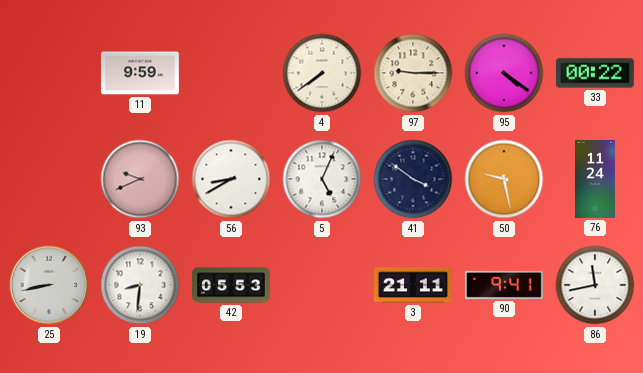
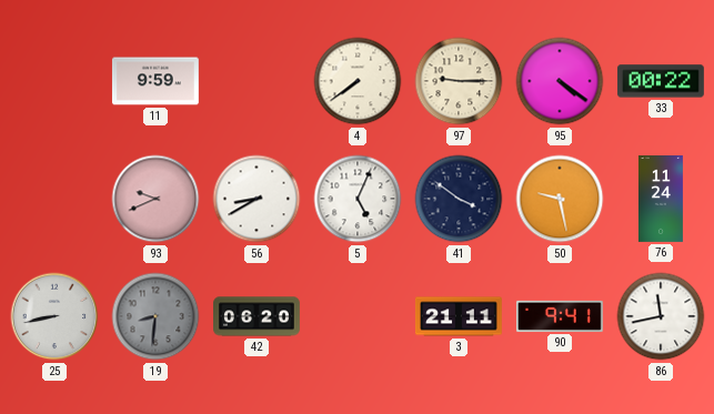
19 dial: white -> grey
42: 05:53 -> 06:20
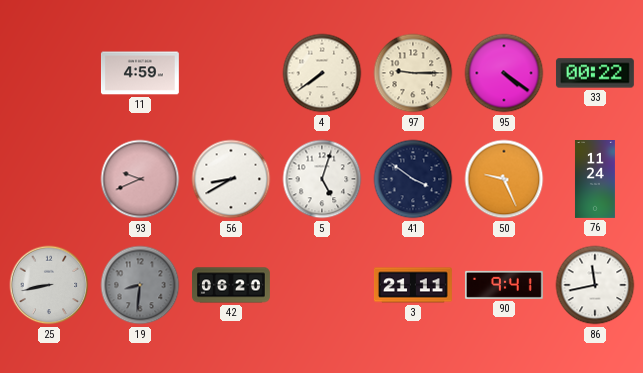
11: 9:59 -> 4:59
5: 5:04 -> 5:03
50: 9:28 -> 9:26
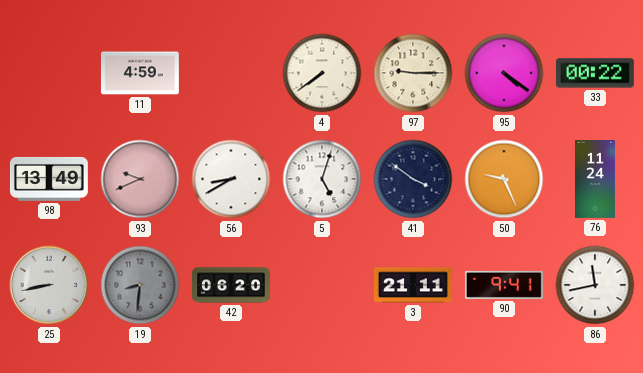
98: none -> 13:49
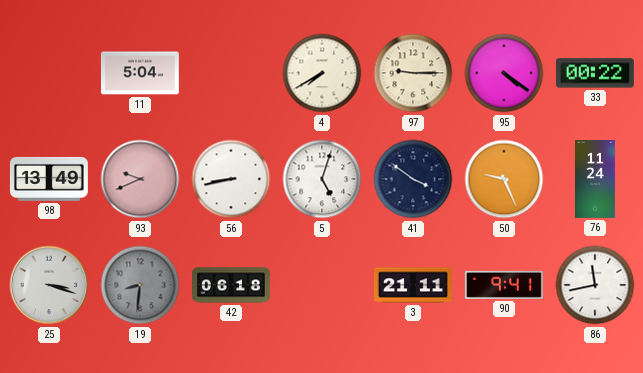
11: 4:59 -> 5:04
4: 7:39 -> 7:40
56: 8:40 -> 8:43
25: 8:43 -> 3:18
42: 06:20 -> 06:18
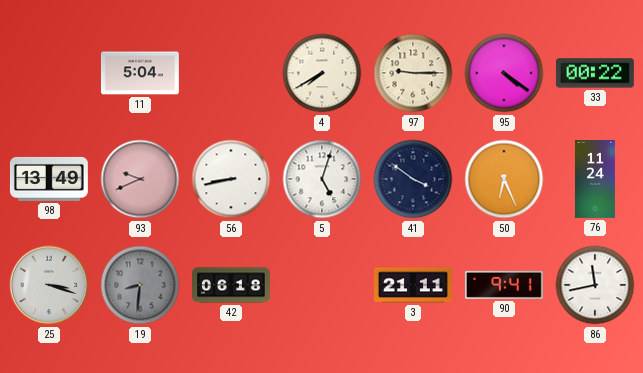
50: 9:26 -> 6:26
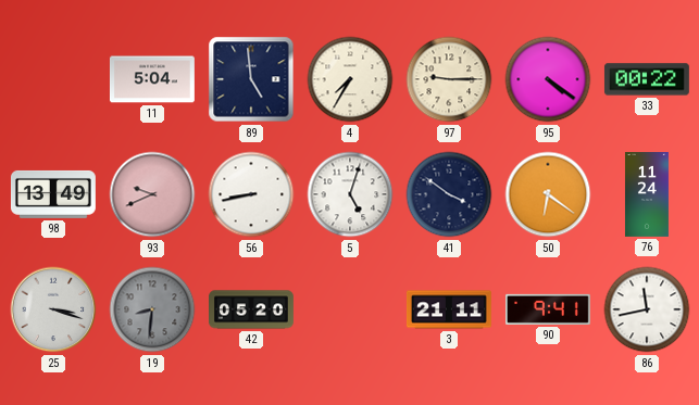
89: none -> 4:59
4: 7:40 -> 7:35
50: 6:26 -> 6:21
42: 06:18 -> 05:20
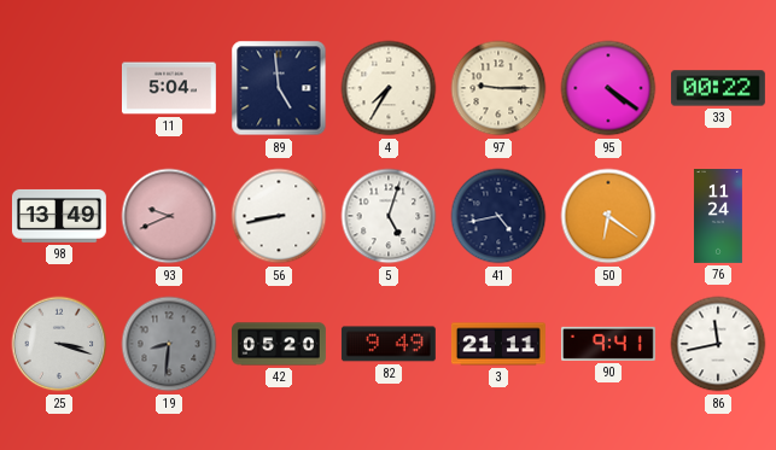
41: 3:51 -> 4:43
82: none -> 9:49
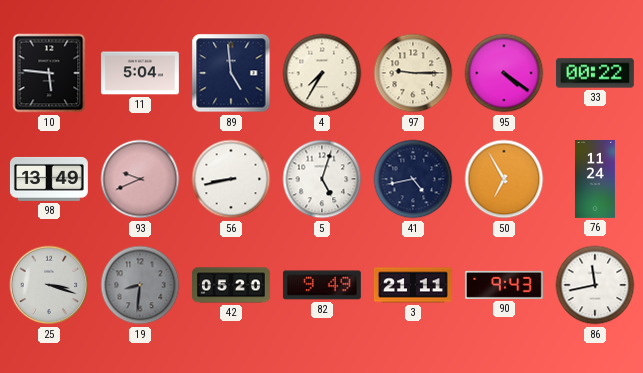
10: none -> 5:46
50: 6:21 -> 6:55
90: 9:41 -> 9:43
